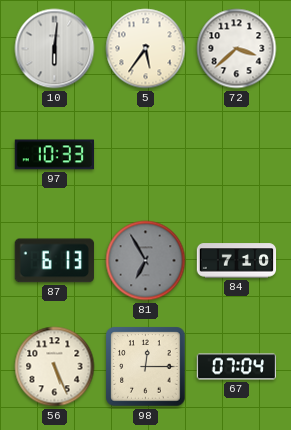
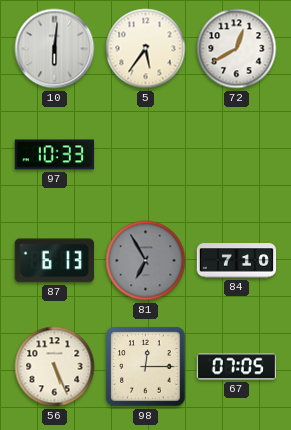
72: 3:38 -> 12:40
67: 07:04 -> 07:05
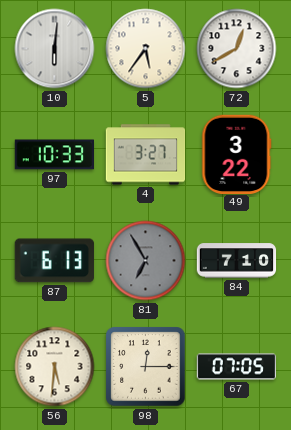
4: none -> 3:27
49: none -> 3:22
56: 5:26 -> 5:31
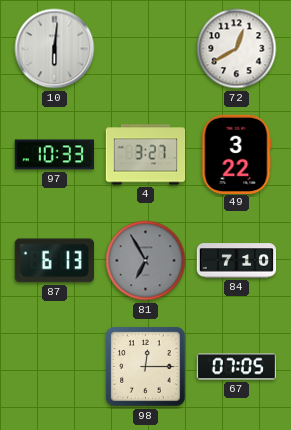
5: 5:36 -> none
56: 5:31 -> none
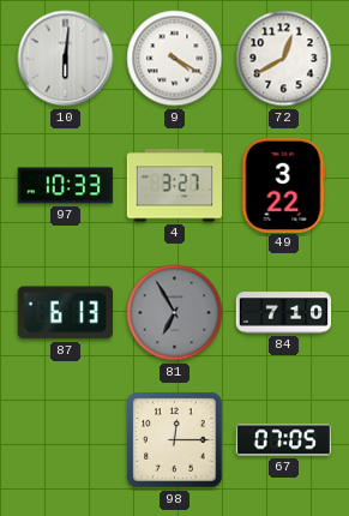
9: none -> 4:20
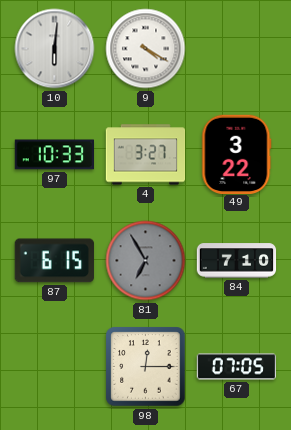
72: 12:40 -> none
87: 6:13 -> 6:15
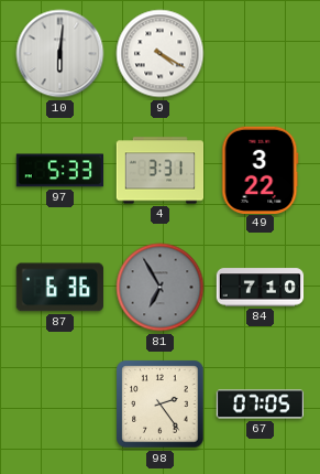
97: 10:33 -> 5:33
4: 3:27 -> 3:31
87: 6:15 -> 6:36
98: 12:15 -> 2:24
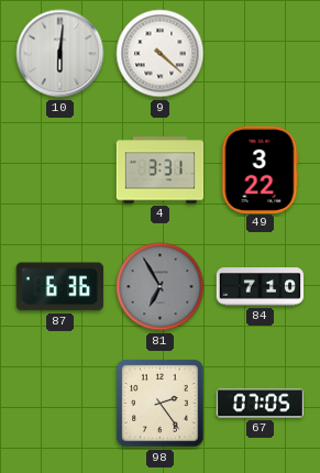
9: 4:20 -> 4:22
97: 5:33 -> none
